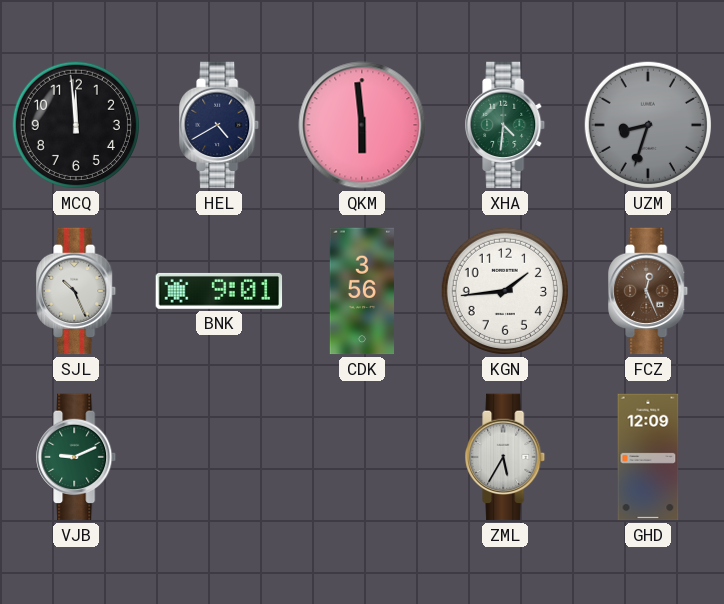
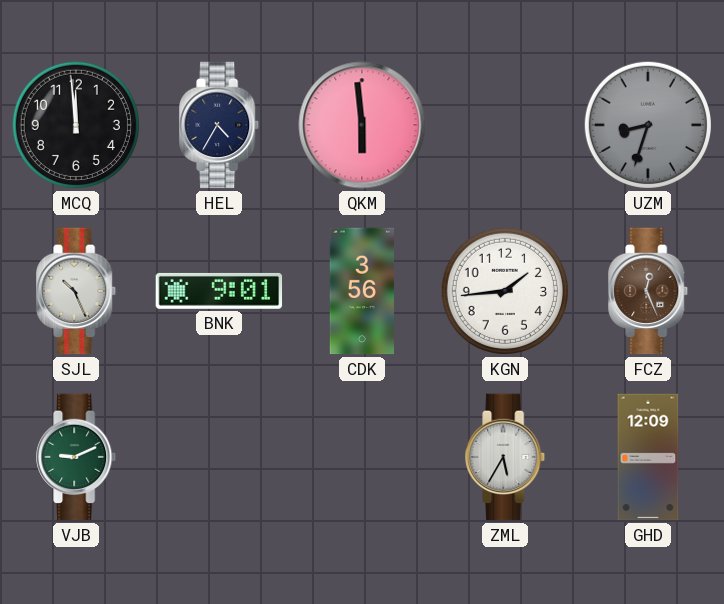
HEL: 4:40 -> 4:35
XHA: 4:31 -> none
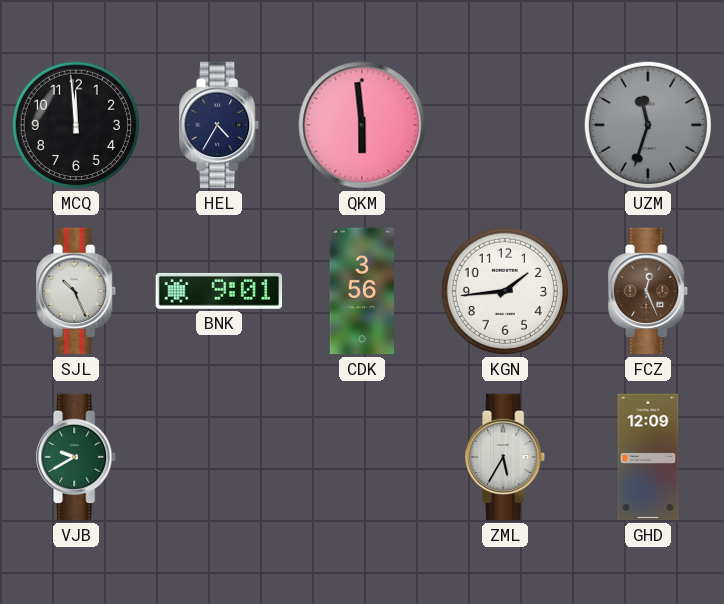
UZM: 8:33 -> 11:33
VJB: 9:11 -> 9:40
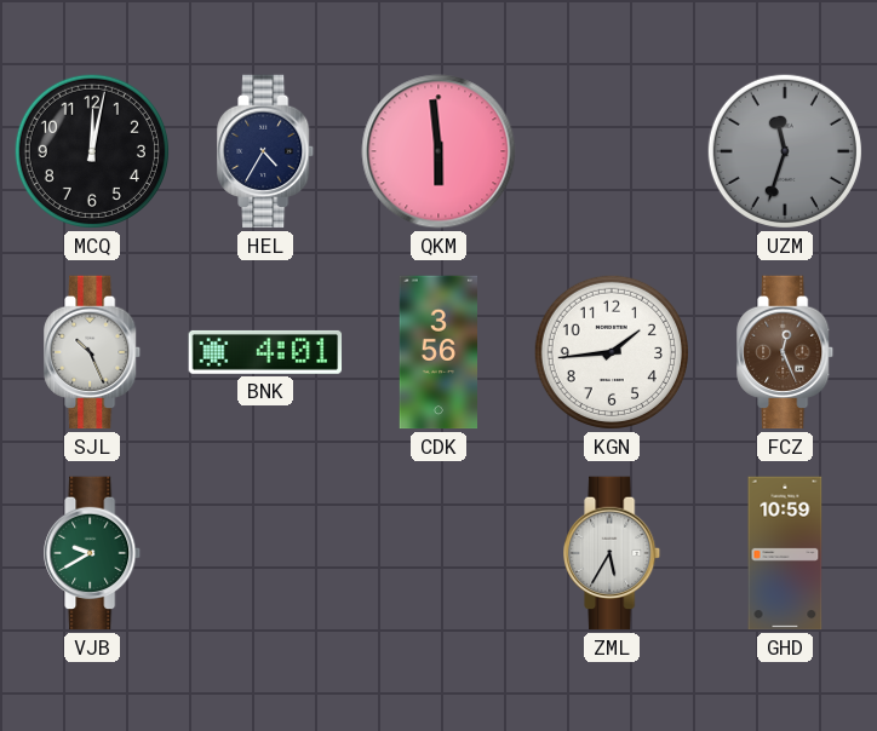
MCQ: 11:59 -> 12:02
BNK: 9:01 -> 4:01
GHD: 12:09 -> 10:59
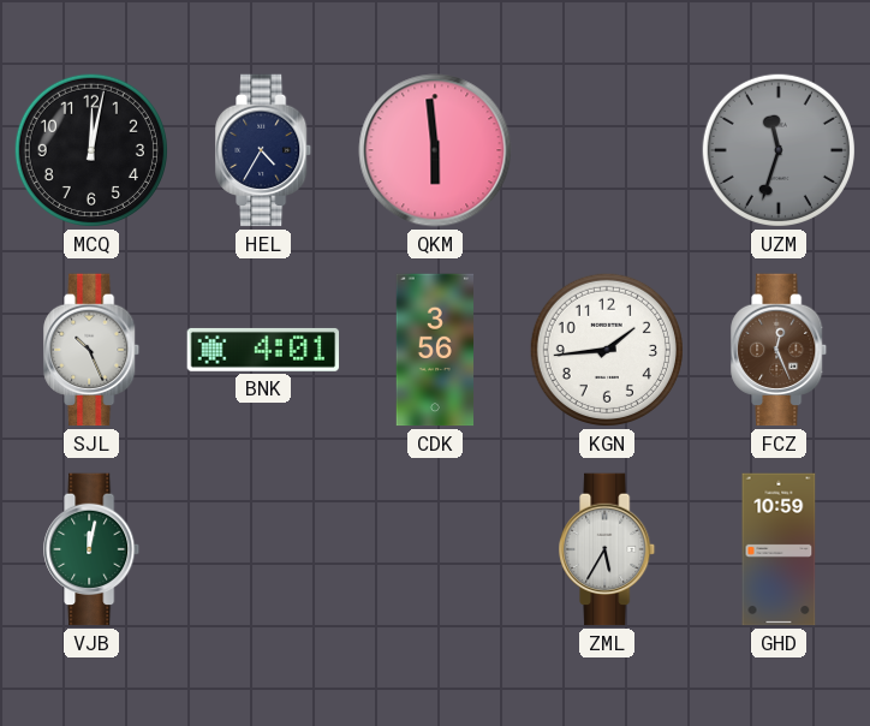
VJB: 9:40 -> 12:02
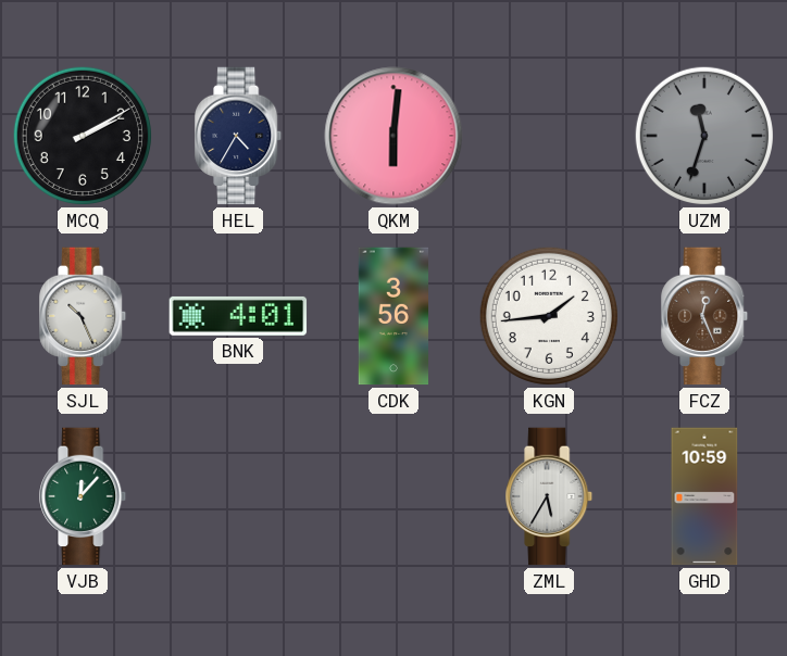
MCQ: 12:02 -> 2:10
QKM: 5:59 -> 6:01
VJB: 12:02 -> 12:07
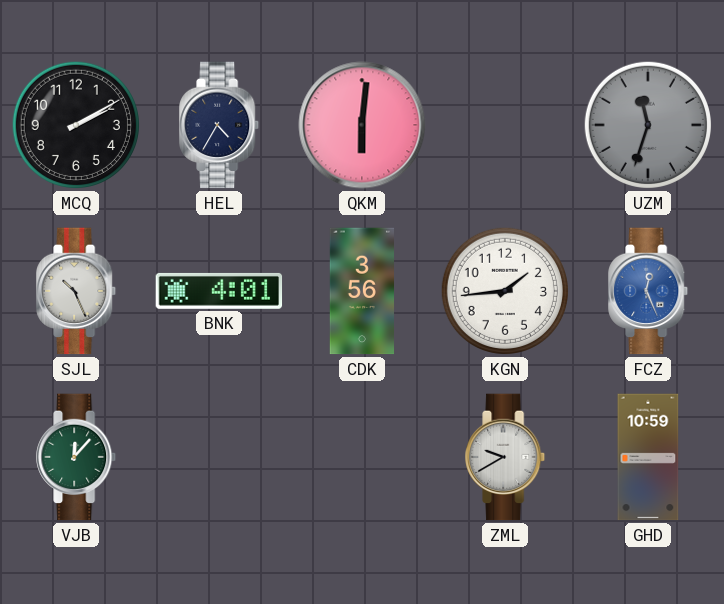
FCZ dial: brown -> blue
ZML: 5:35 -> 9:40
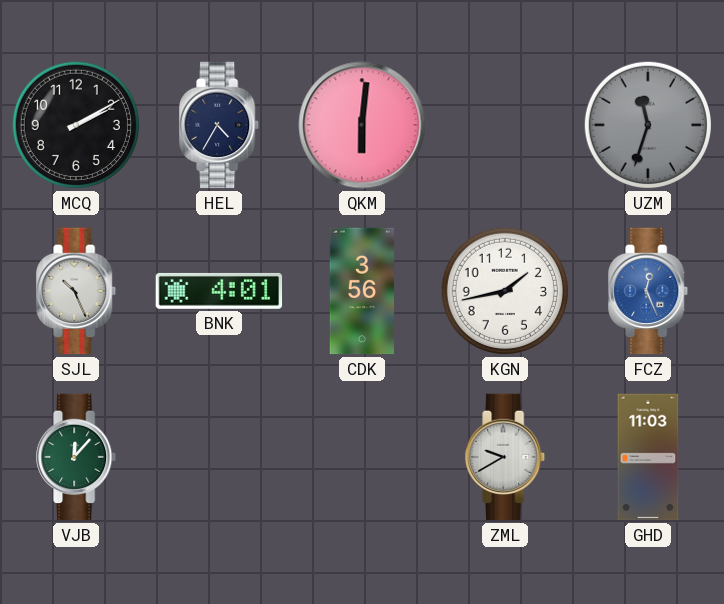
KGN: 1:44 -> 1:43
GHD: 10:59 -> 11:03
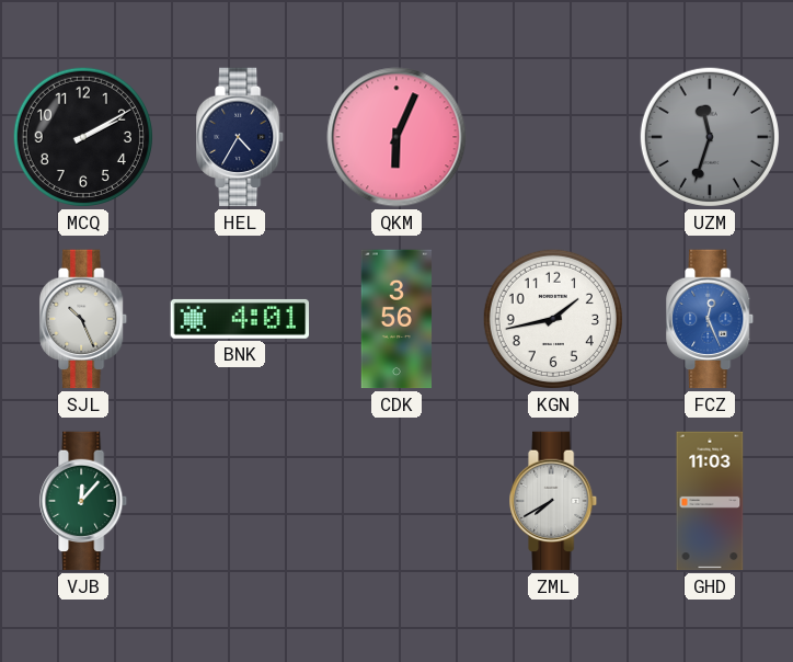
QKM: 6:01 -> 6:04
ZML: 9:40 -> 7:40
